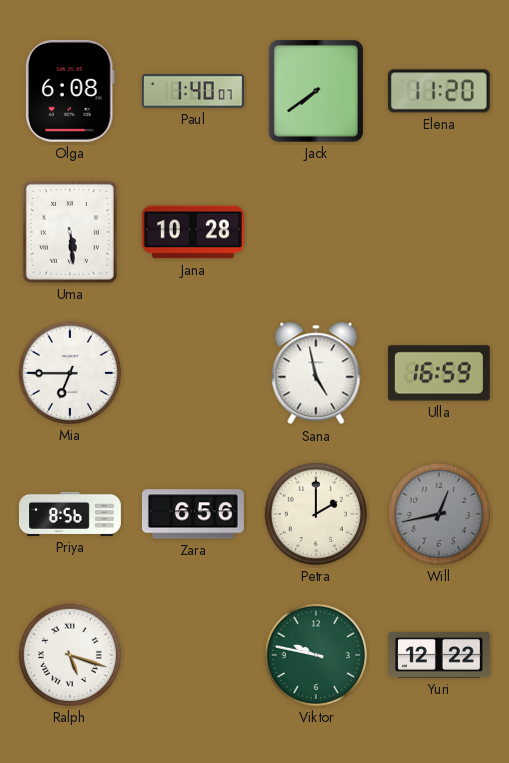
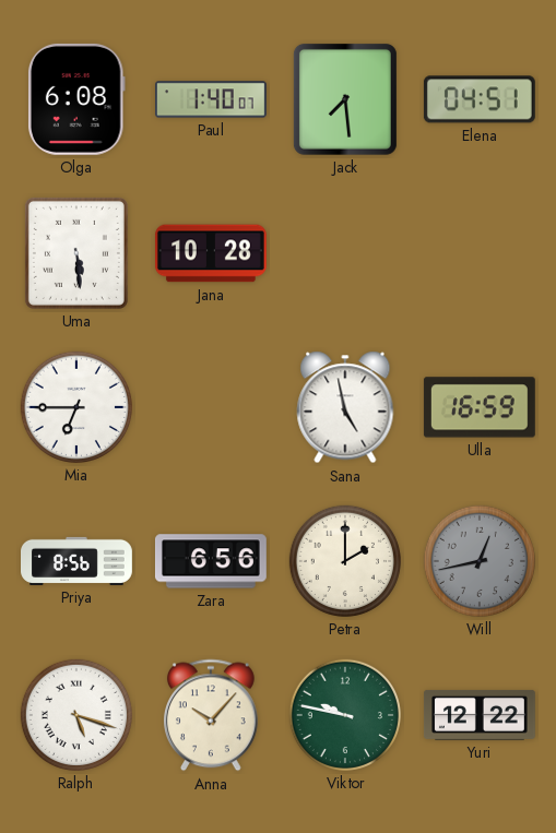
Jack: 7:39 -> 7:29
Elena: 11:20 -> 04:51
Anna: none -> 10:07
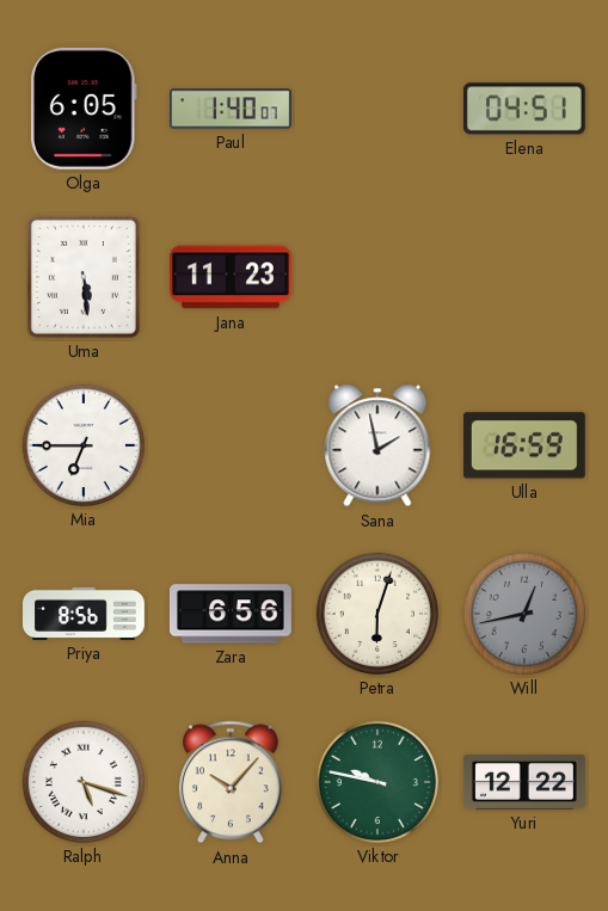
Olga: 6:08 -> 6:05
Jack: 7:29 -> none
Jana: 10:28 -> 11:23
Sana: 4:58 -> 1:58
Petra: 2:00 -> 6:03
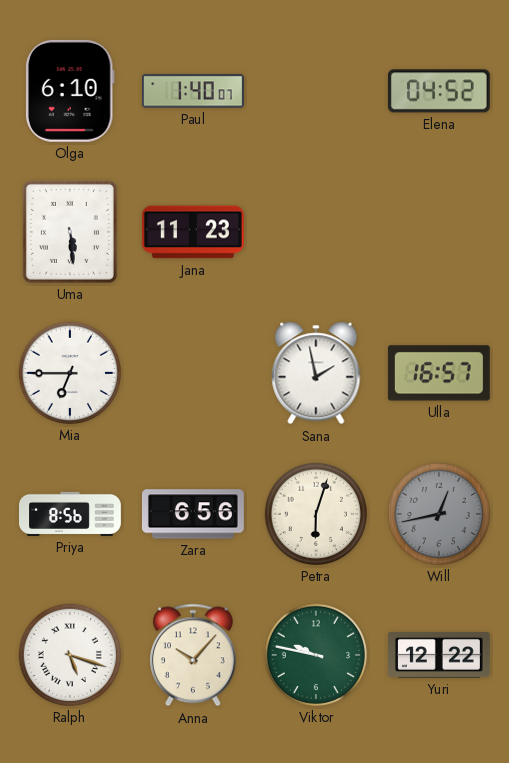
Olga: 6:05 -> 6:10
Elena: 04:51 -> 04:52
Ulla: 16:59 -> 16:57
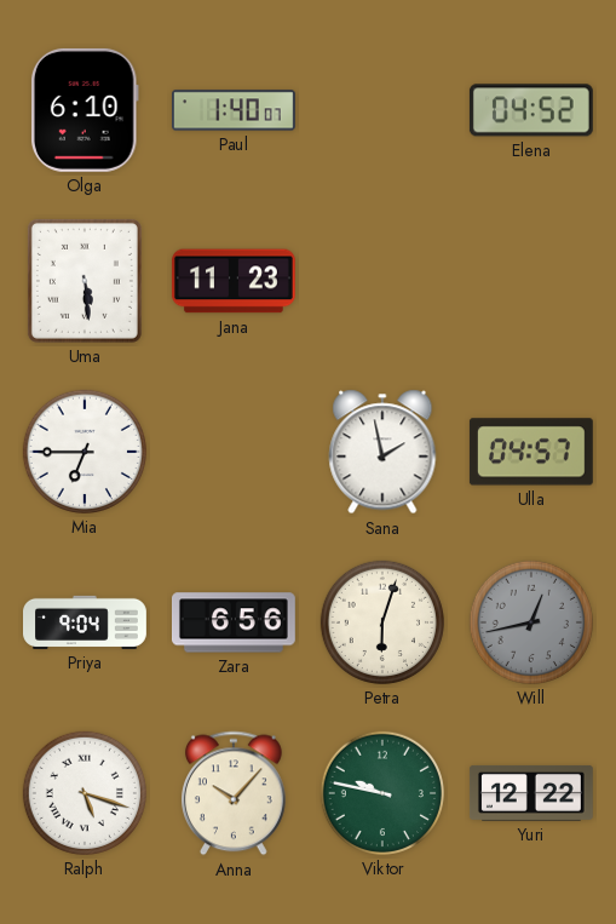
Ulla: 16:57 -> 04:57
Priya: 8:56 -> 9:04
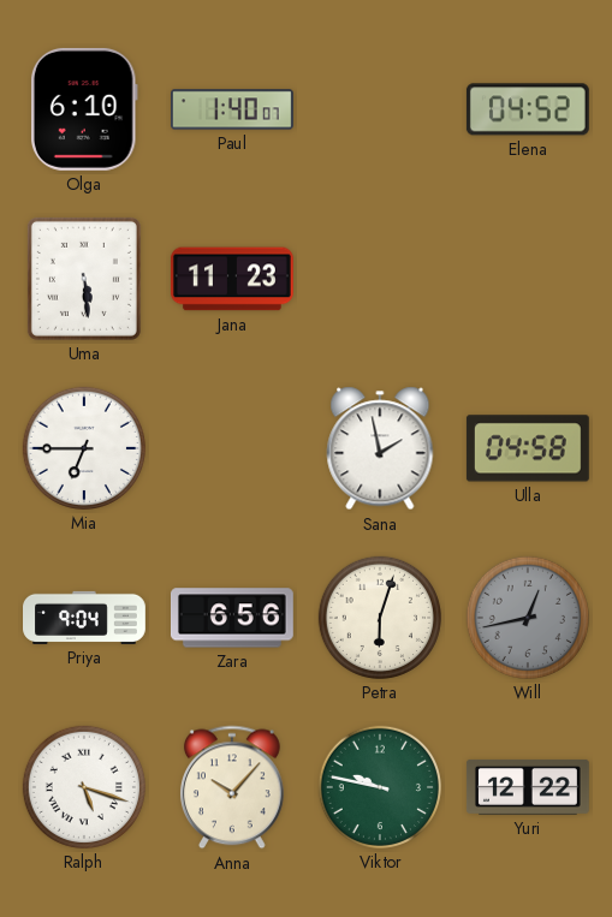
Ulla: 04:57 -> 04:58
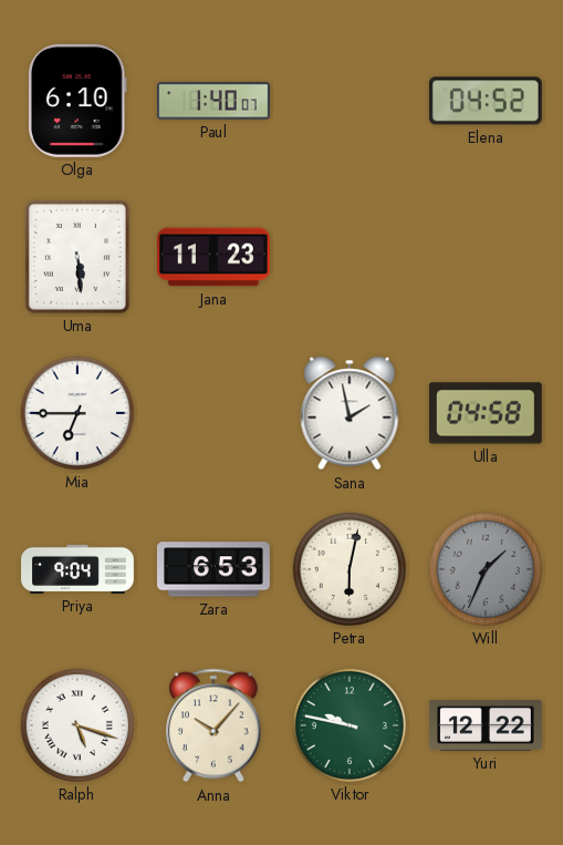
Zara: 6:56 -> 6:53
Petra: 6:03 -> 6:02
Will: 12:43 -> 1:34
